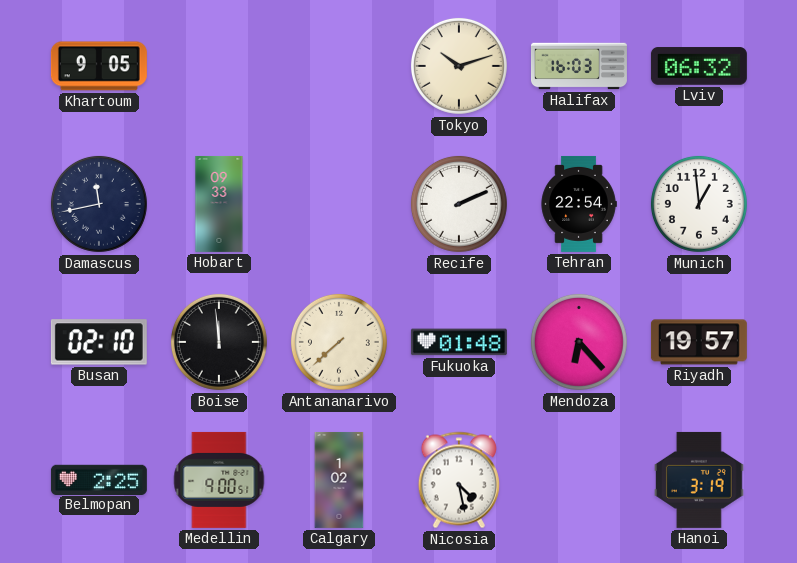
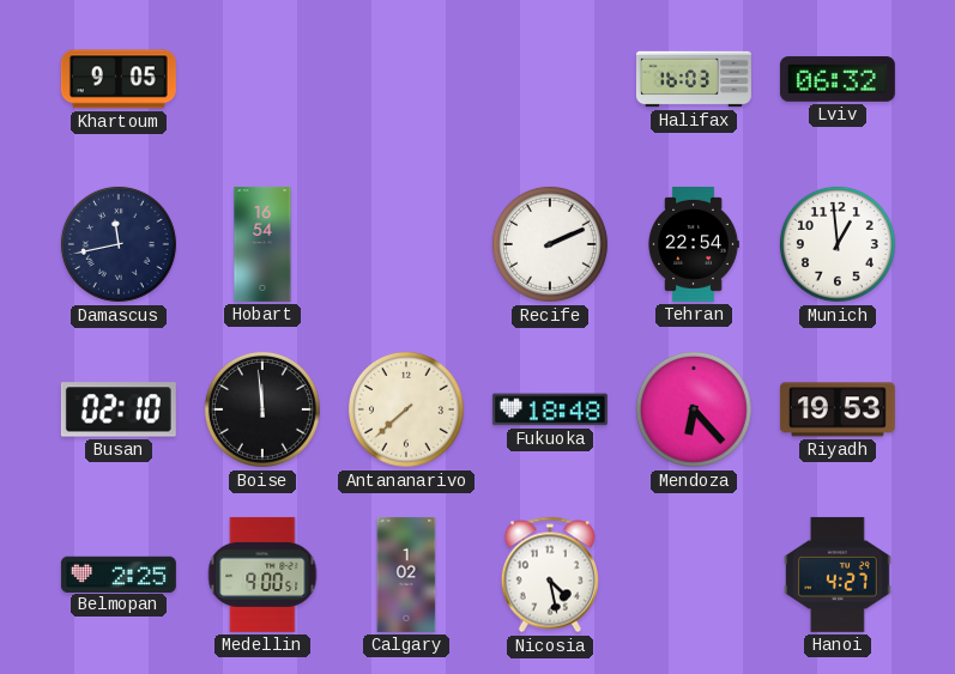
Tokyo: 10:12 -> none
Hobart: 09:33 -> 16:54
Fukuoka: 01:48 -> 18:48
Riyadh: 19:57 -> 19:53
Hanoi: 3:19 -> 4:27
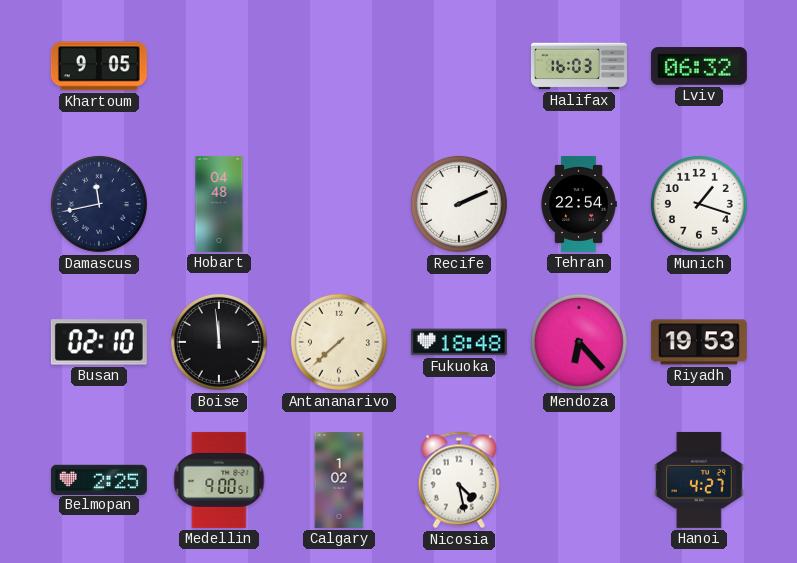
Hobart: 16:54 -> 04:48
Munich: 12:59 -> 1:18
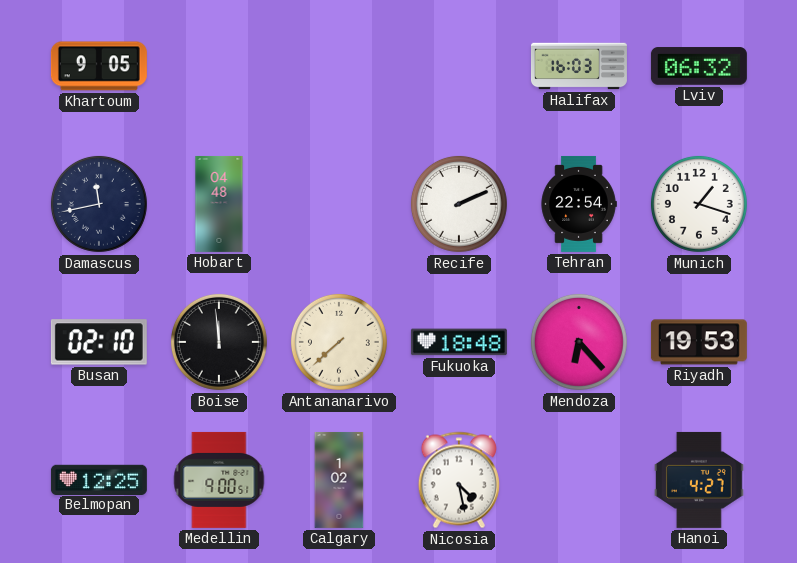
Belmopan: 2:25 -> 12:25
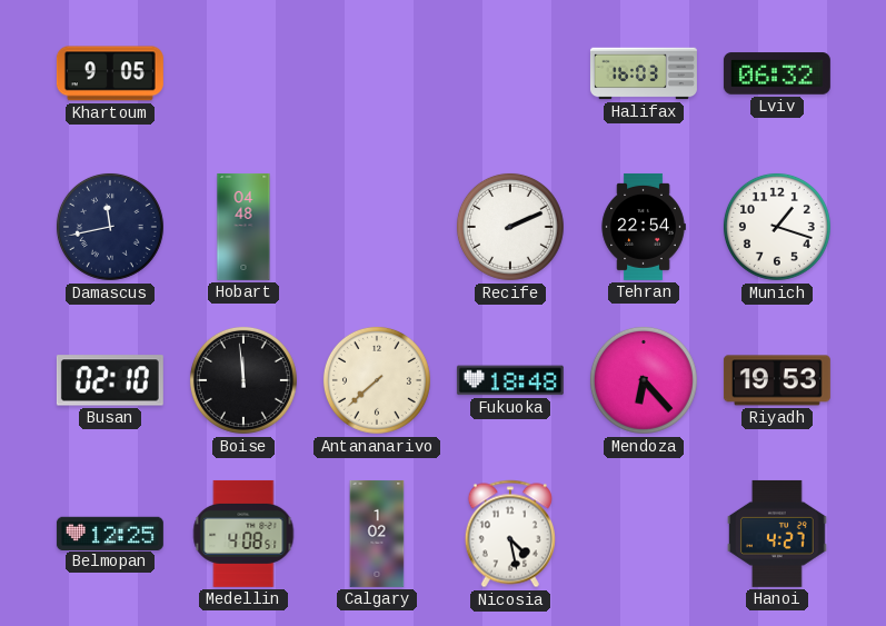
Medellin: 9:00 -> 4:08
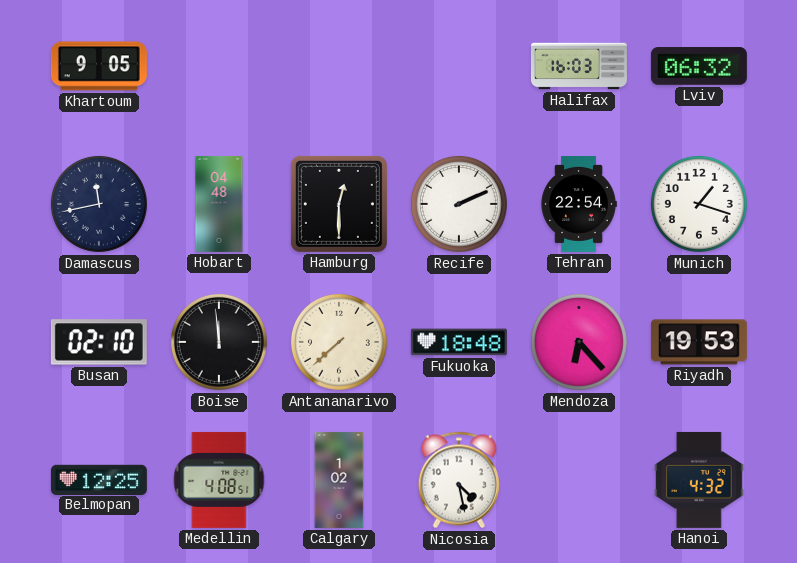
Hamburg: none -> 12:30
Hanoi: 4:27 -> 4:32
